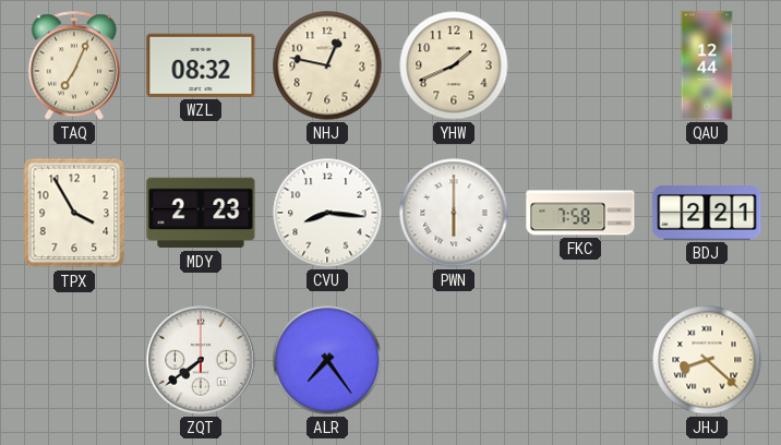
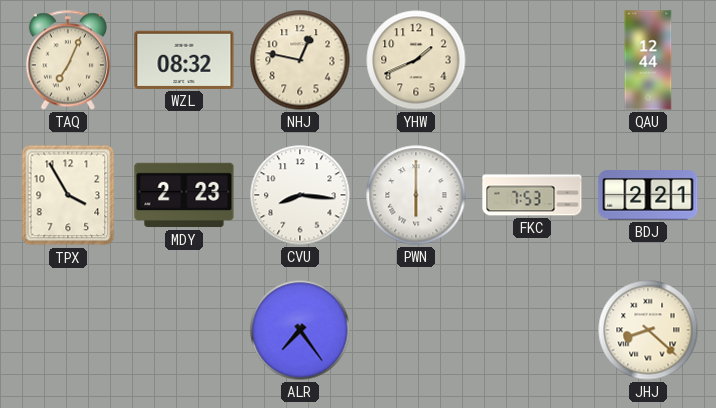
FKC: 7:58 -> 7:53
ZQT: 7:39 -> none
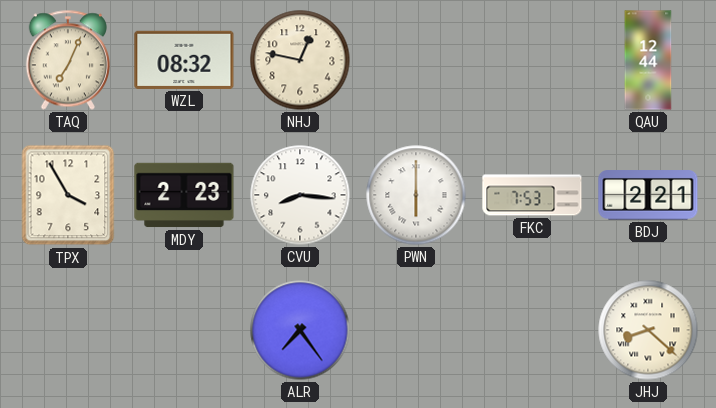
YHW: 1:41 -> none
